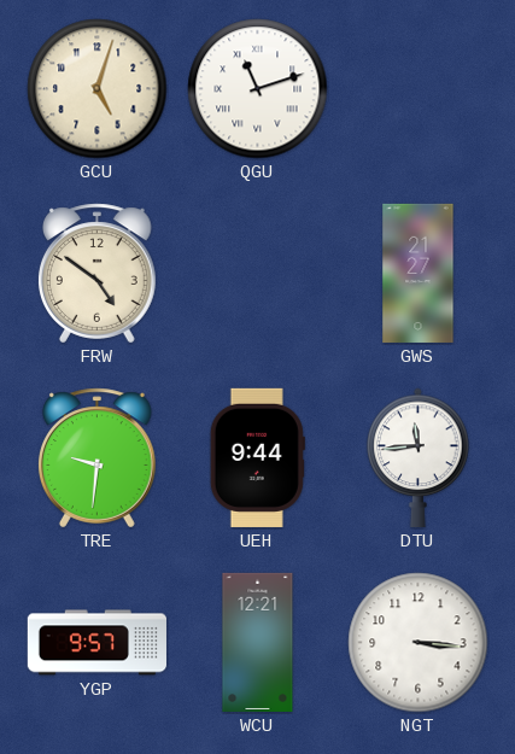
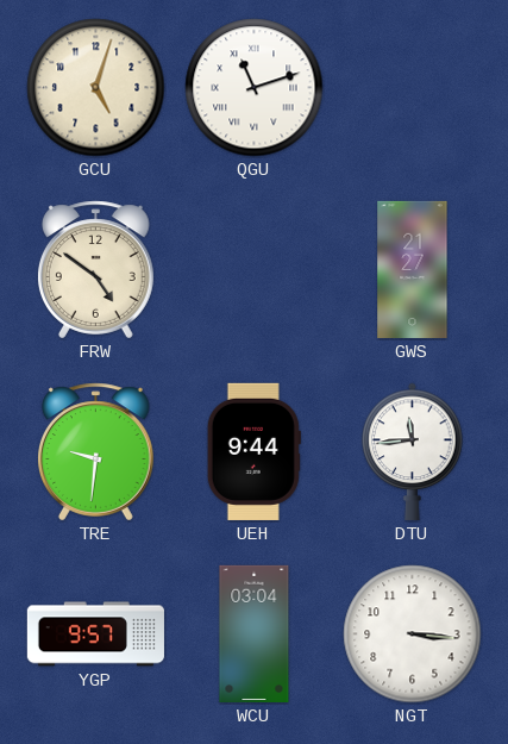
WCU: 12:21 -> 03:04
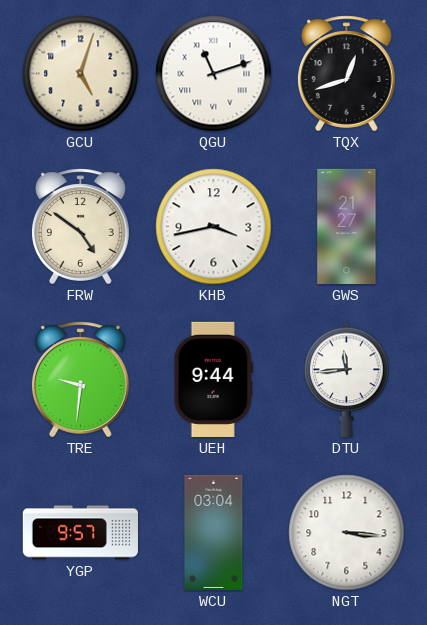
TQX: none -> 12:42
KHB: none -> 3:43
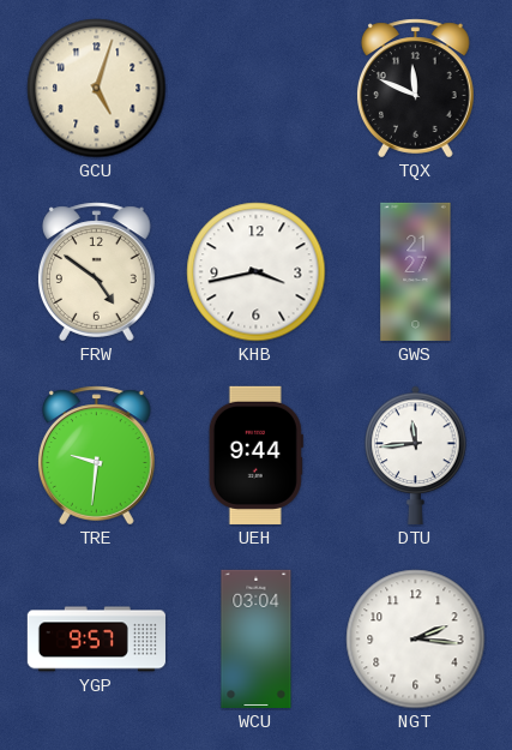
QGU: 11:12 -> none
TQX: 12:42 -> 11:49
NGT: 3:16 -> 2:16
